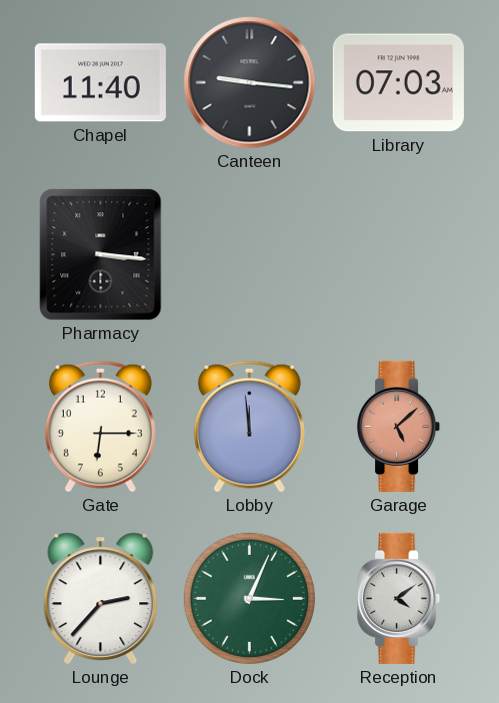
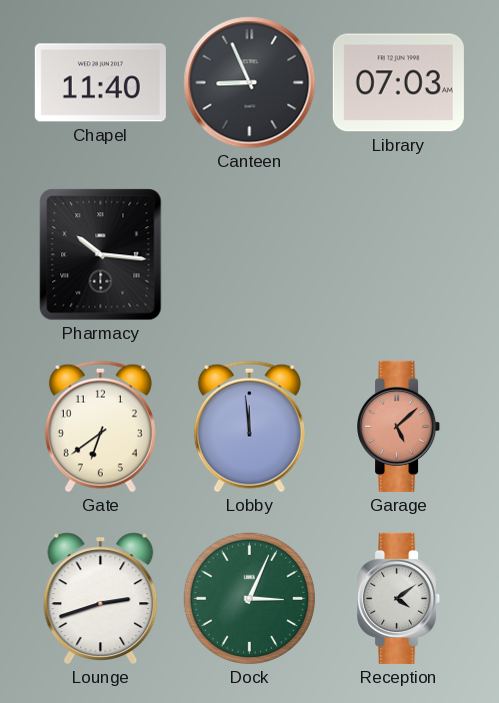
Canteen: 9:16 -> 8:56
Pharmacy: 3:16 -> 10:16
Gate: 6:15 -> 6:39
Lounge: 2:37 -> 2:42
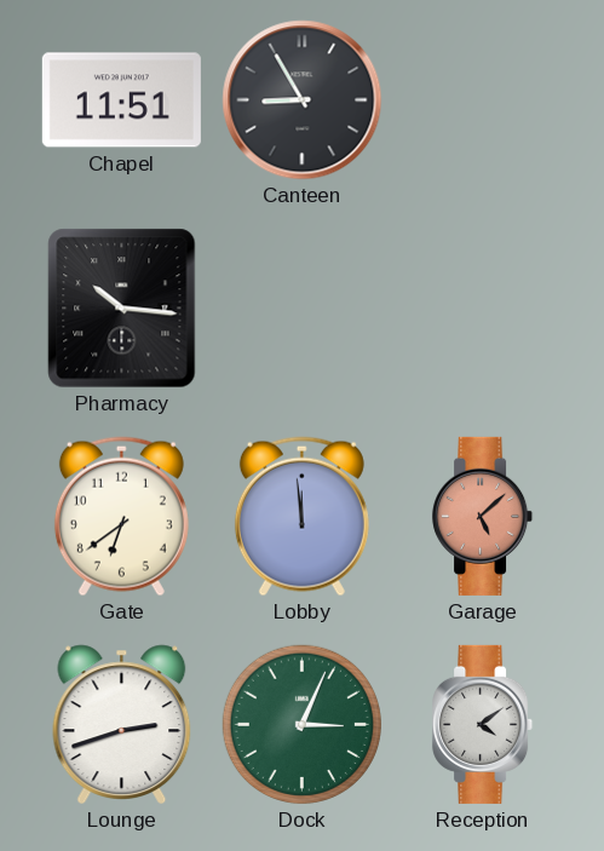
Chapel: 11:40 -> 11:51
Canteen: 8:56 -> 8:55
Library: 07:03 -> none
